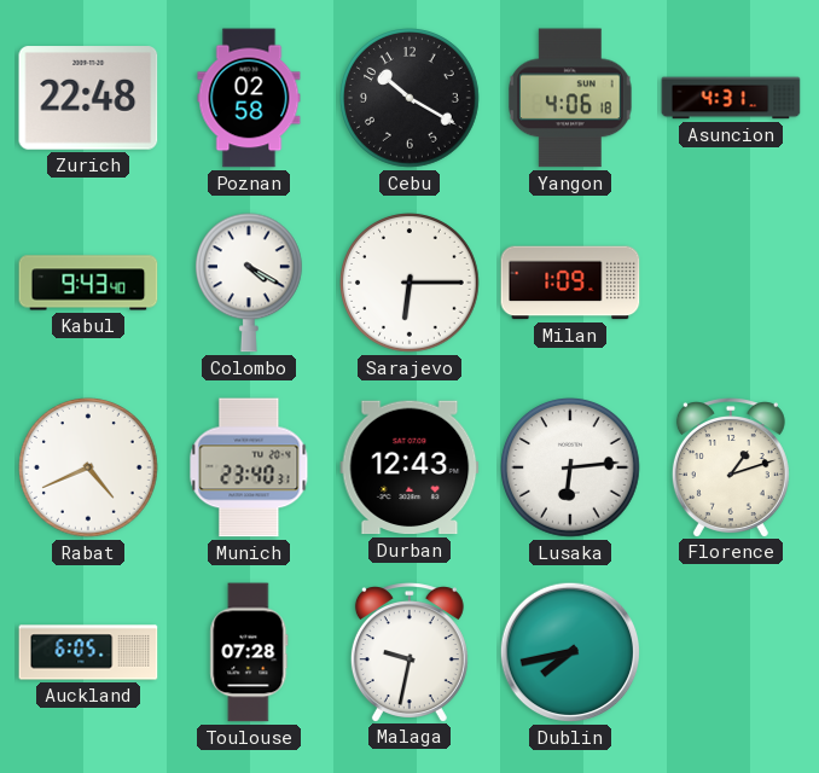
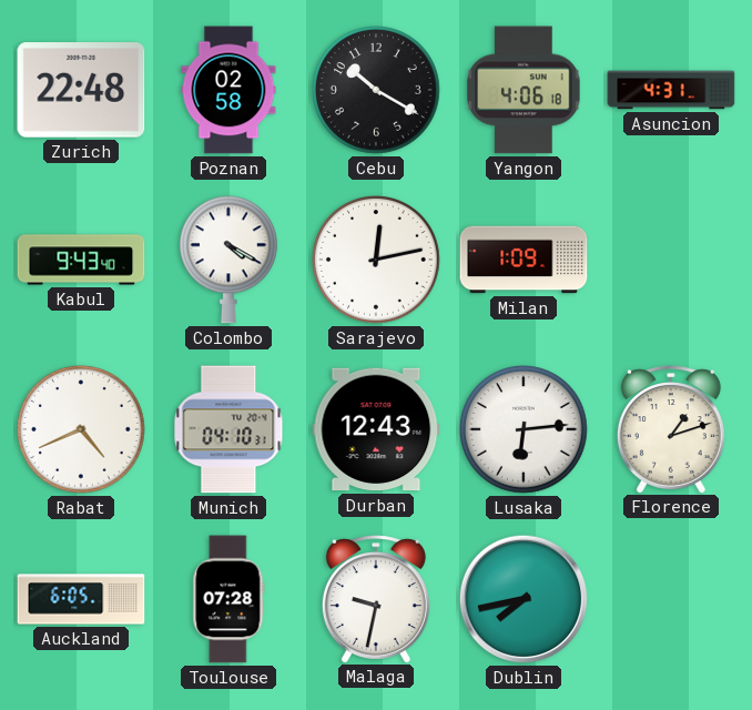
Sarajevo: 6:15 -> 12:13
Munich: 23:40 -> 04:10
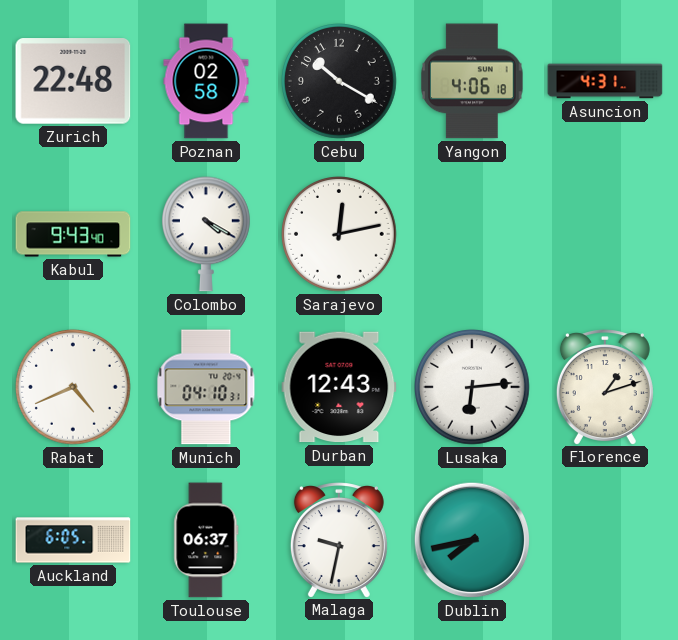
Milan: 1:09 -> none
Toulouse: 07:28 -> 06:37
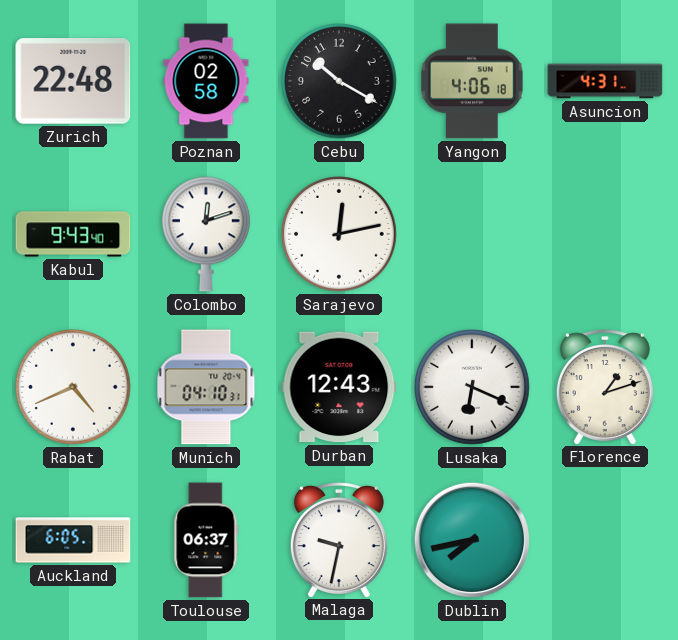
Colombo: 4:20 -> 12:12
Lusaka: 6:14 -> 6:19
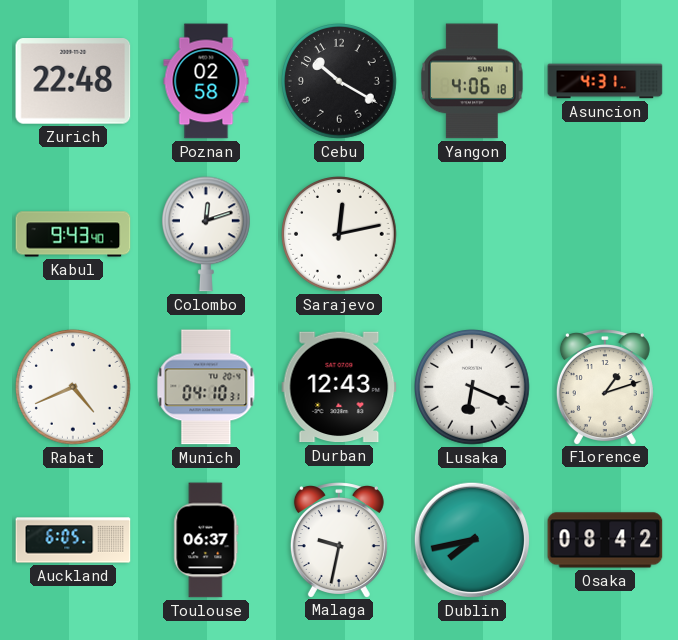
Osaka: none -> 08:42
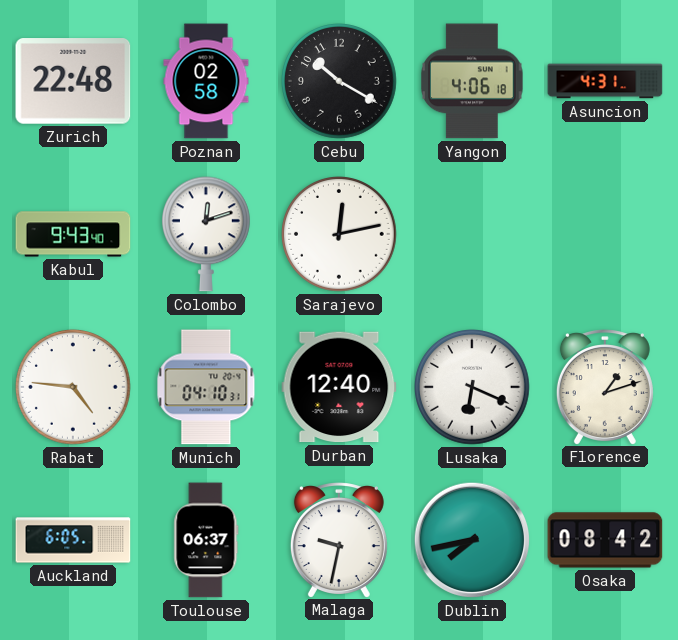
Rabat: 4:41 -> 4:46
Durban: 12:43 -> 12:40
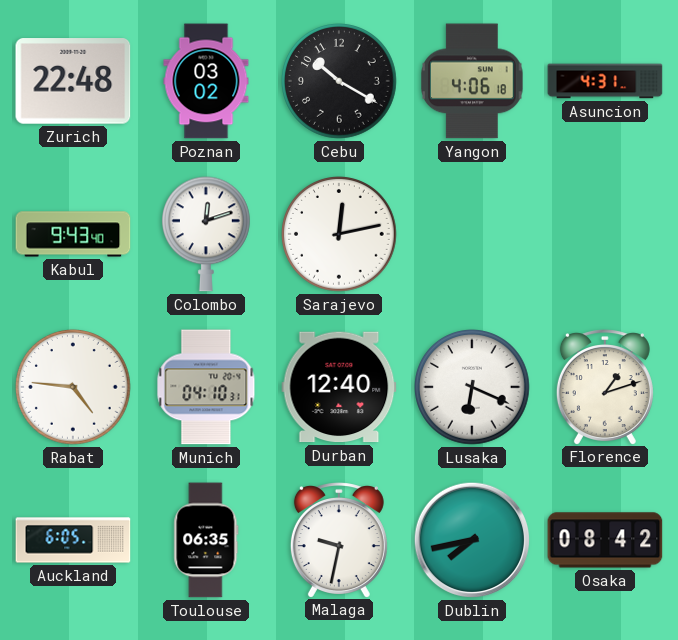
Poznan: 02:58 -> 03:02
Toulouse: 06:37 -> 06:35
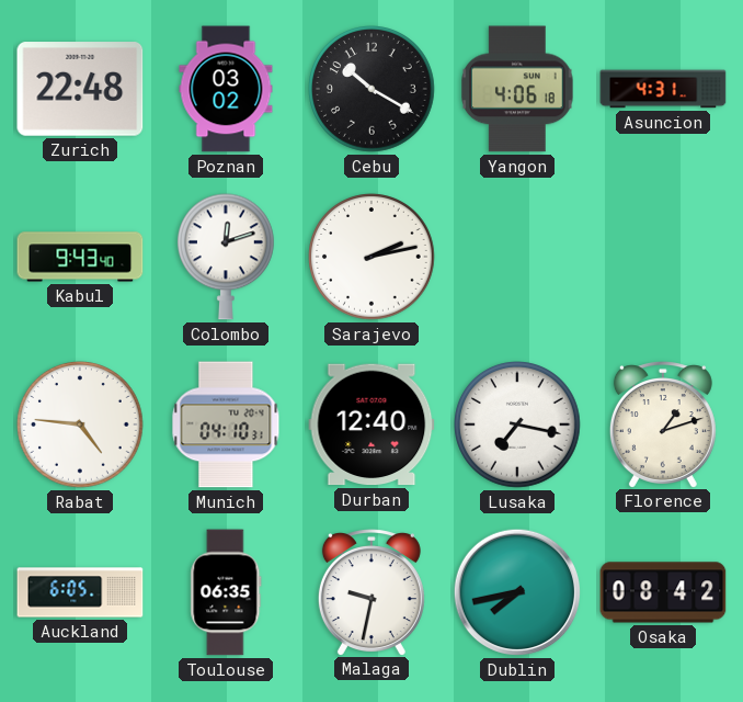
Sarajevo: 12:13 -> 2:13
Lusaka: 6:19 -> 7:17
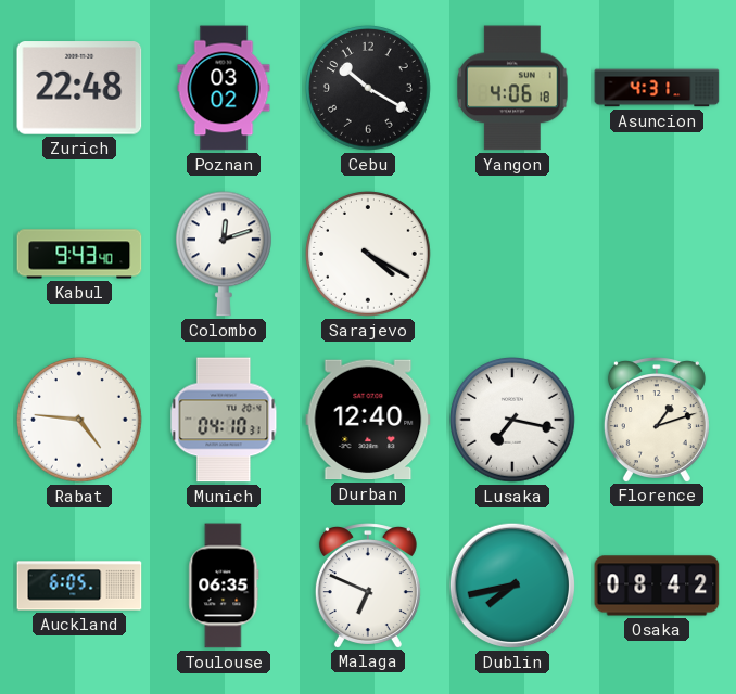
Sarajevo: 2:13 -> 4:20
Malaga: 9:32 -> 6:49
